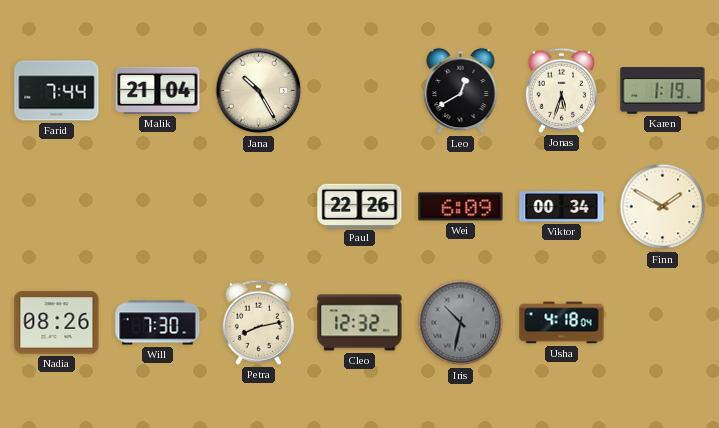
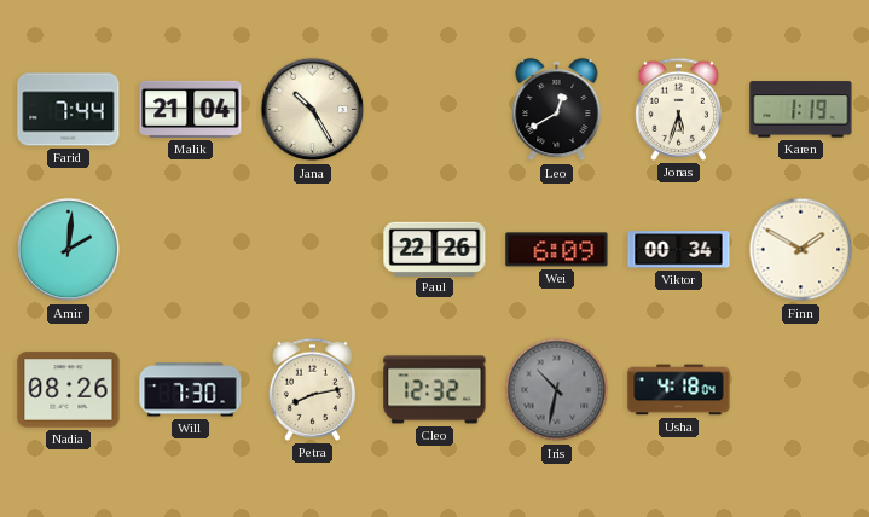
Amir: none -> 2:01
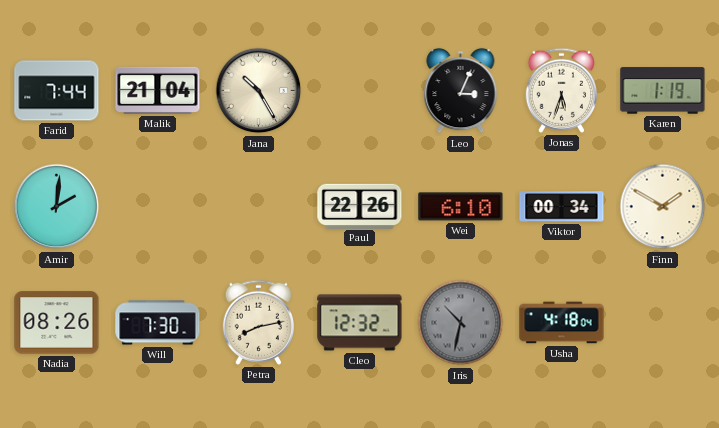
Leo: 12:40 -> 3:04
Wei: 6:09 -> 6:10
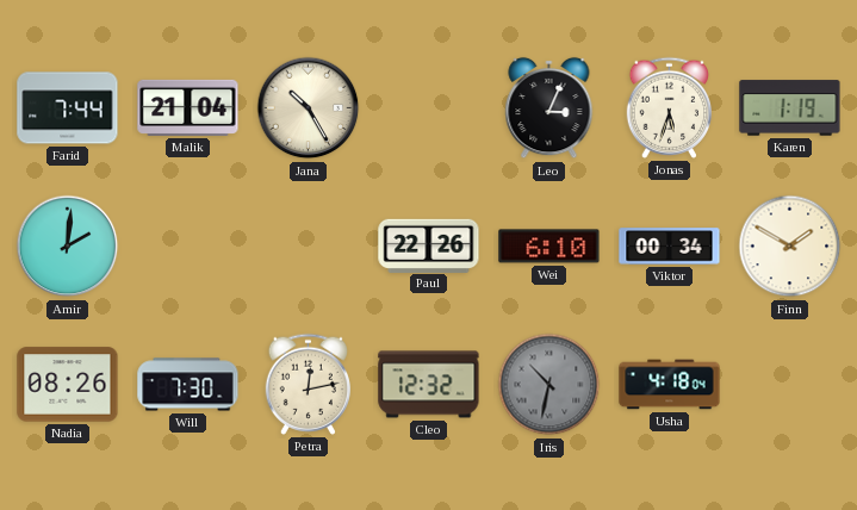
Petra: 8:13 -> 12:13
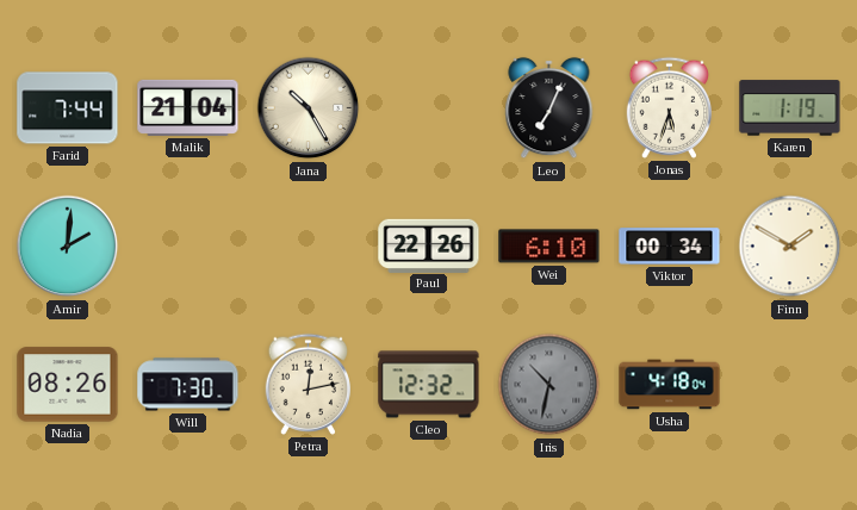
Leo: 3:04 -> 7:04
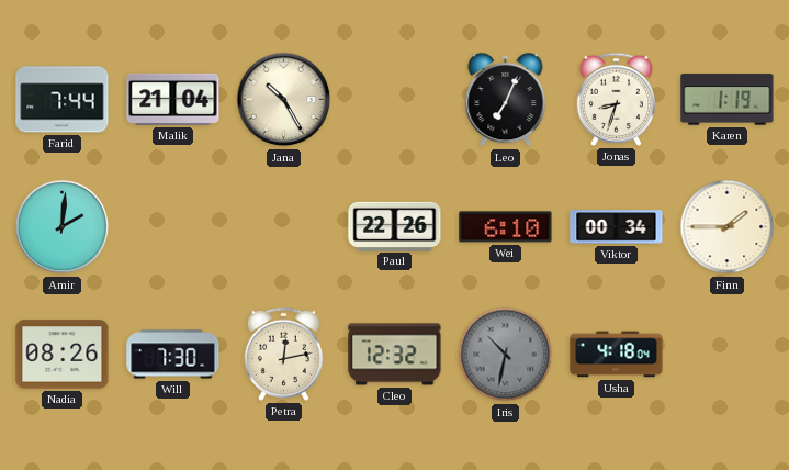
Jonas: 5:33 -> 8:33
Finn: 1:50 -> 1:45
